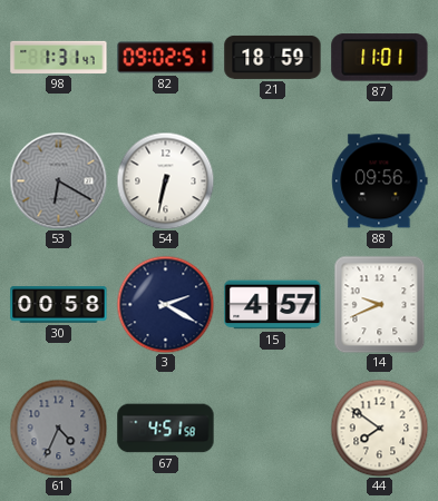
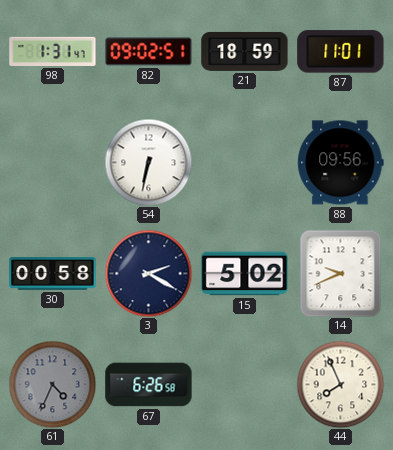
53: 6:20 -> none
15: 4:57 -> 5:02
67: 4:51 -> 6:26
44: 7:51 -> 7:56
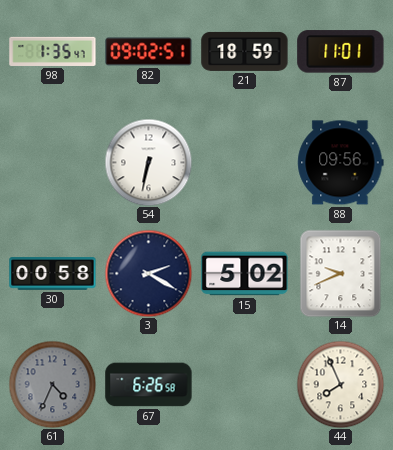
98: 1:31 -> 1:35
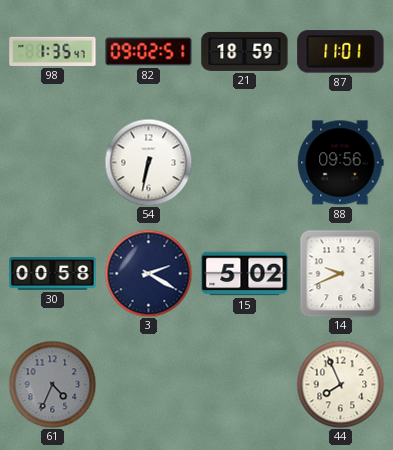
67: 6:26 -> none
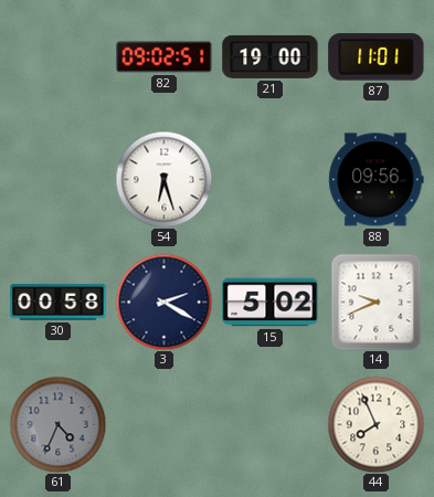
98: 1:35 -> none
21: 18:59 -> 19:00
54: 6:32 -> 6:27
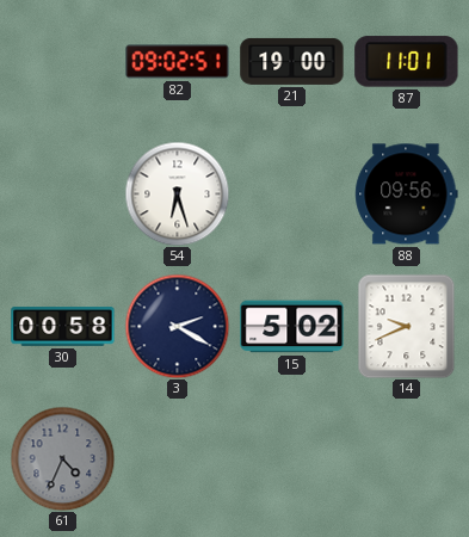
44: 7:56 -> none
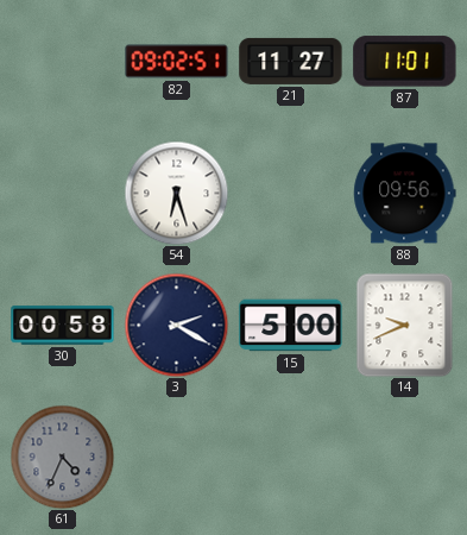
21: 19:00 -> 11:27
15: 5:02 -> 5:00
